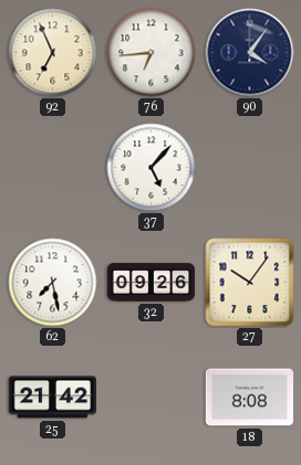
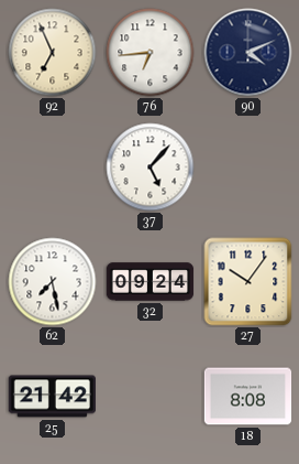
90: 4:06 -> 4:11
32: 09:26 -> 09:24
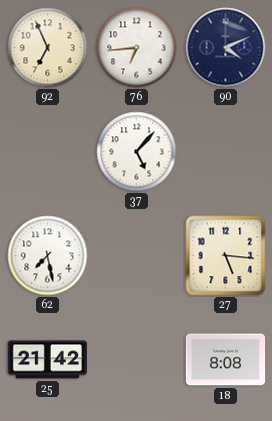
32: 09:24 -> none
27: 10:06 -> 5:16
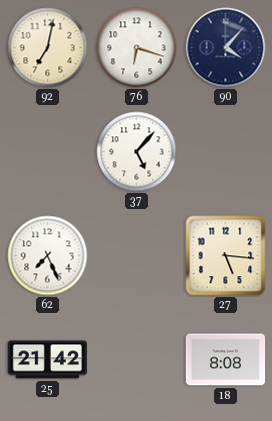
92: 6:56 -> 7:02
76: 6:44 -> 6:18
90: 4:11 -> 4:07
62: 7:28 -> 7:26
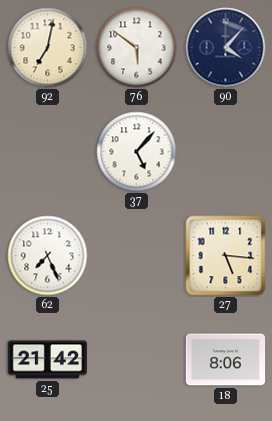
76: 6:18 -> 5:51
18: 8:08 -> 8:06
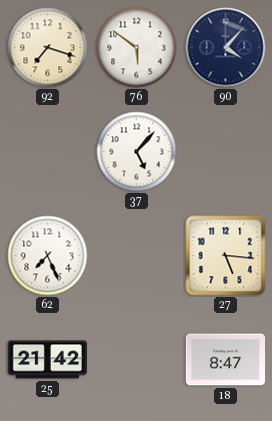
92: 7:02 -> 7:18
18: 8:06 -> 8:47
